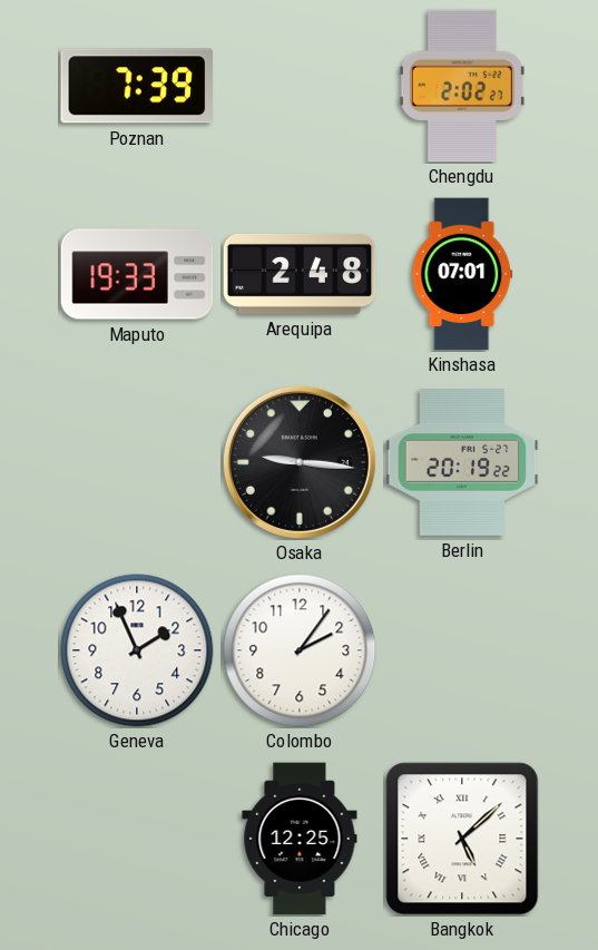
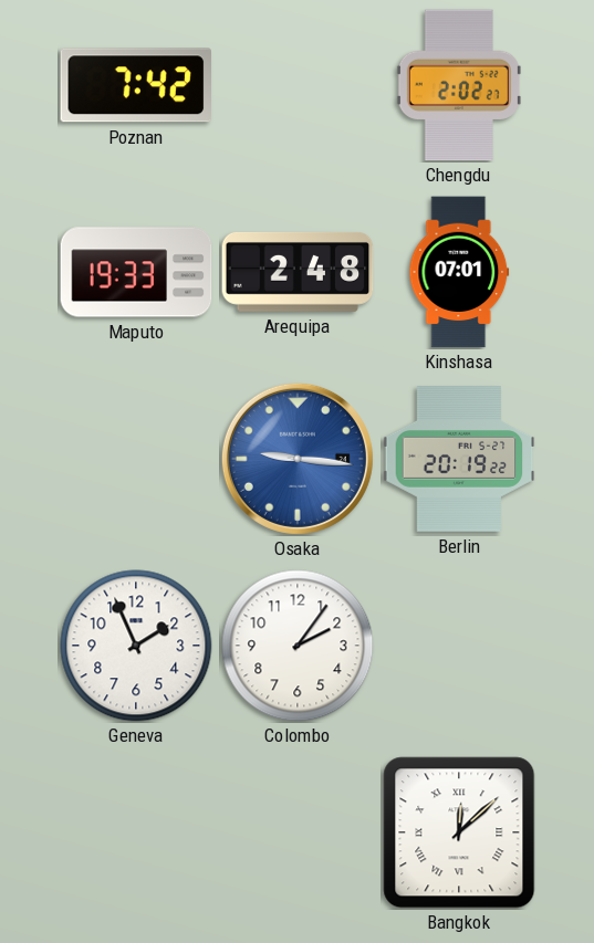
Poznan: 7:39 -> 7:42
Osaka dial: black -> blue
Chicago: 12:25 -> none
Bangkok: 5:08 -> 12:08
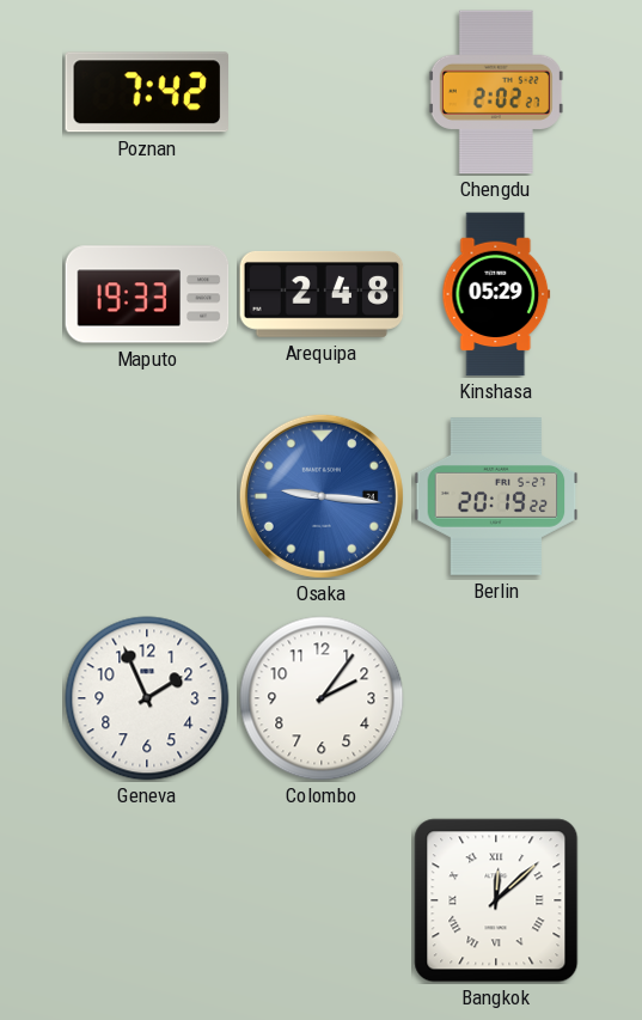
Kinshasa: 07:01 -> 05:29
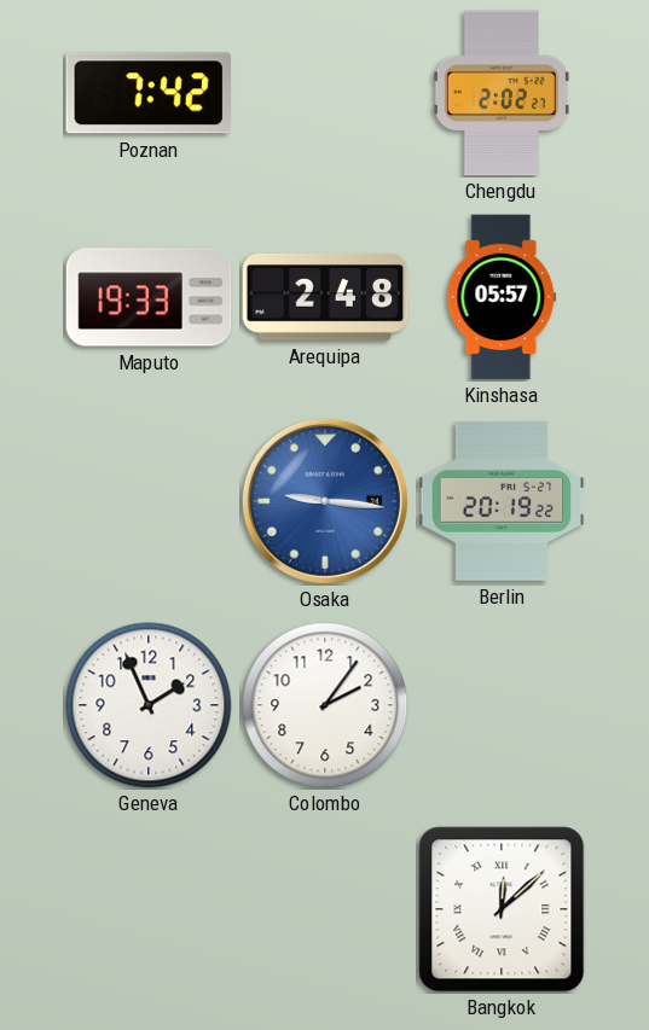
Kinshasa: 05:29 -> 05:57
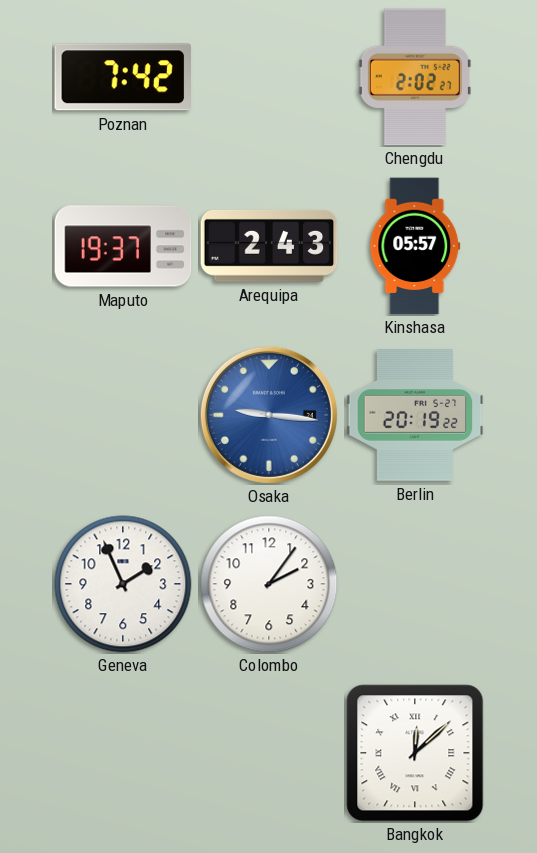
Maputo: 19:33 -> 19:37
Arequipa: 2:48 -> 2:43
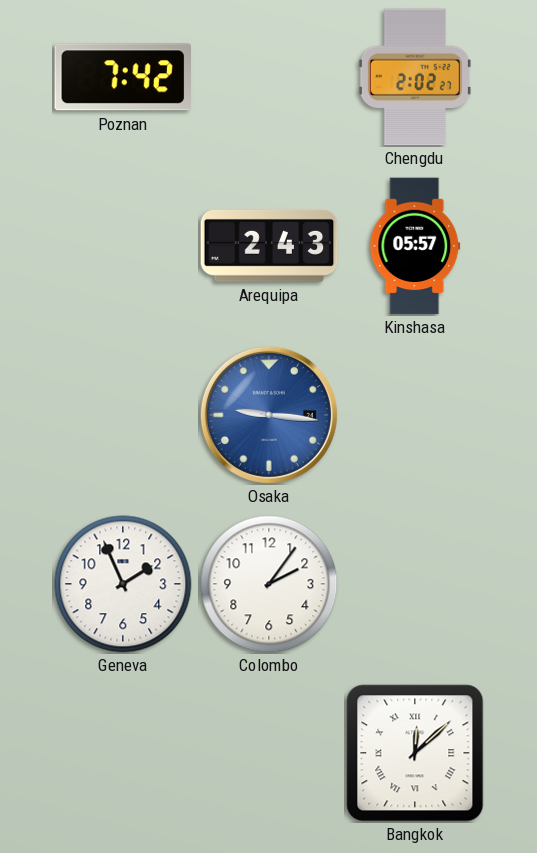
Maputo: 19:37 -> none
Berlin: 20:19 -> none
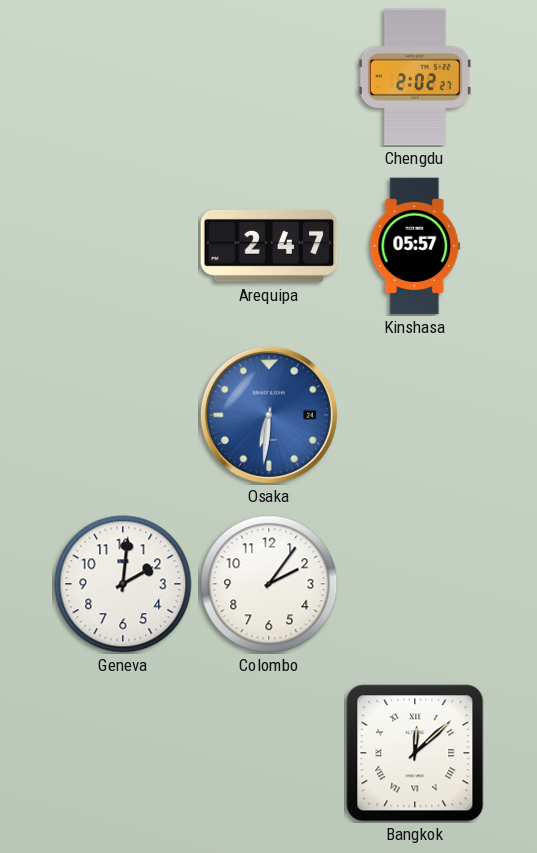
Poznan: 7:42 -> none
Arequipa: 2:43 -> 2:47
Osaka: 9:16 -> 6:31
Geneva: 1:56 -> 2:01
